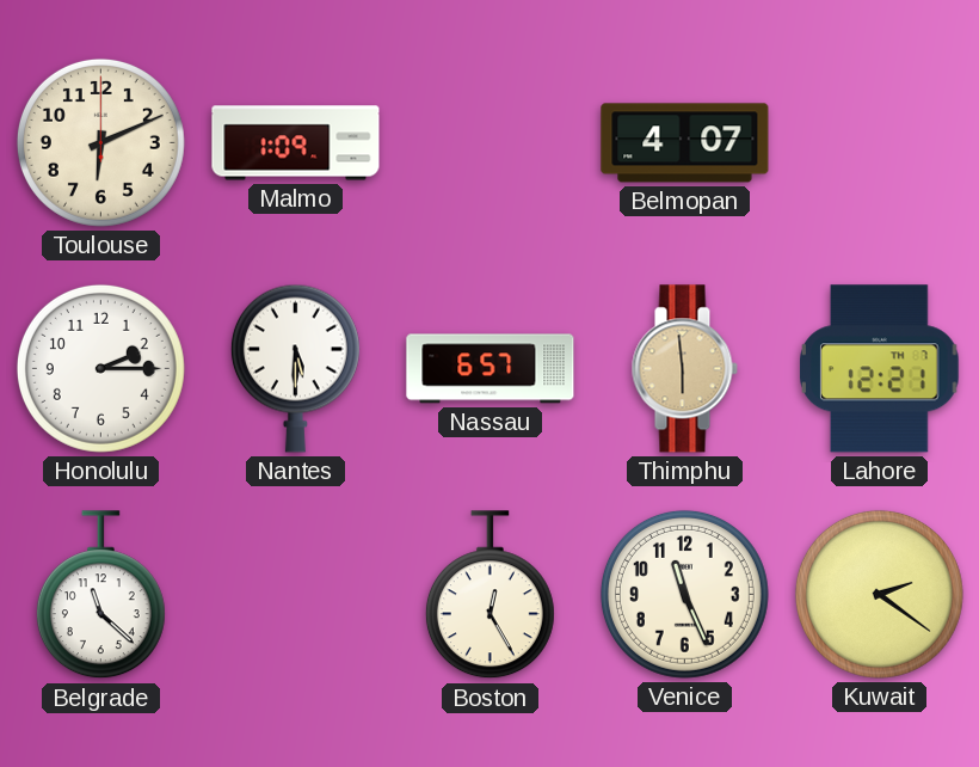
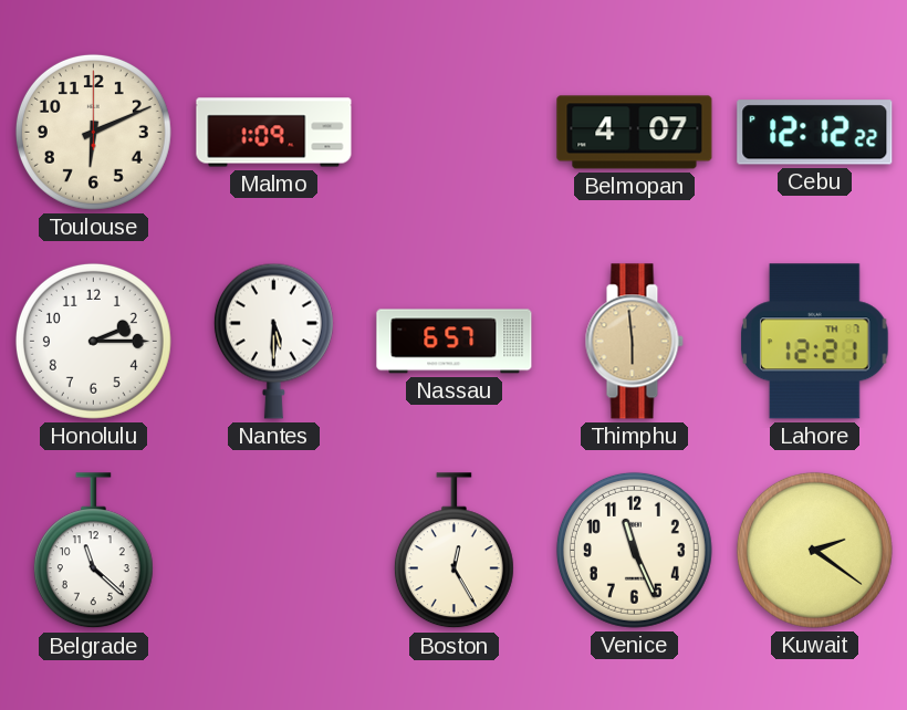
Cebu: none -> 12:12
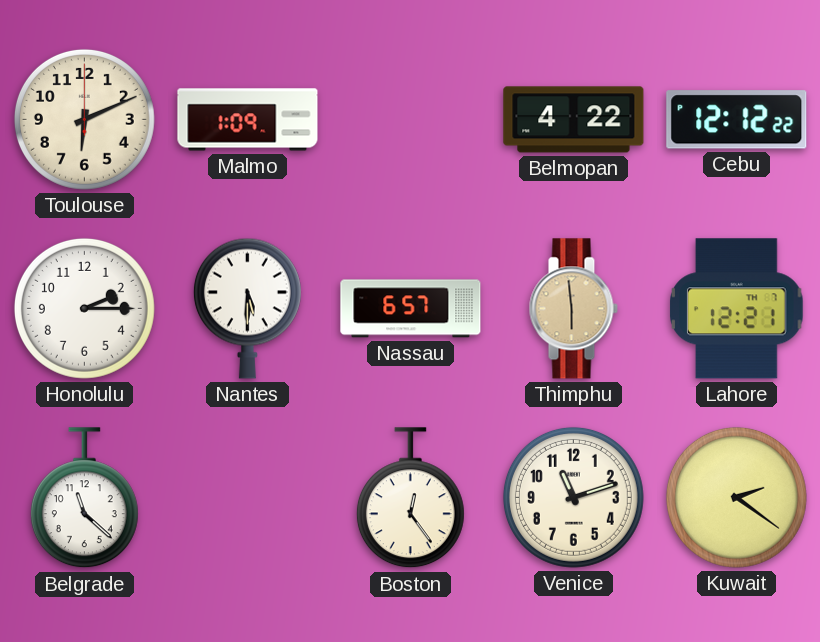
Belmopan: 4:07 -> 4:22
Boston: 12:25 -> 12:24
Venice: 11:26 -> 11:12
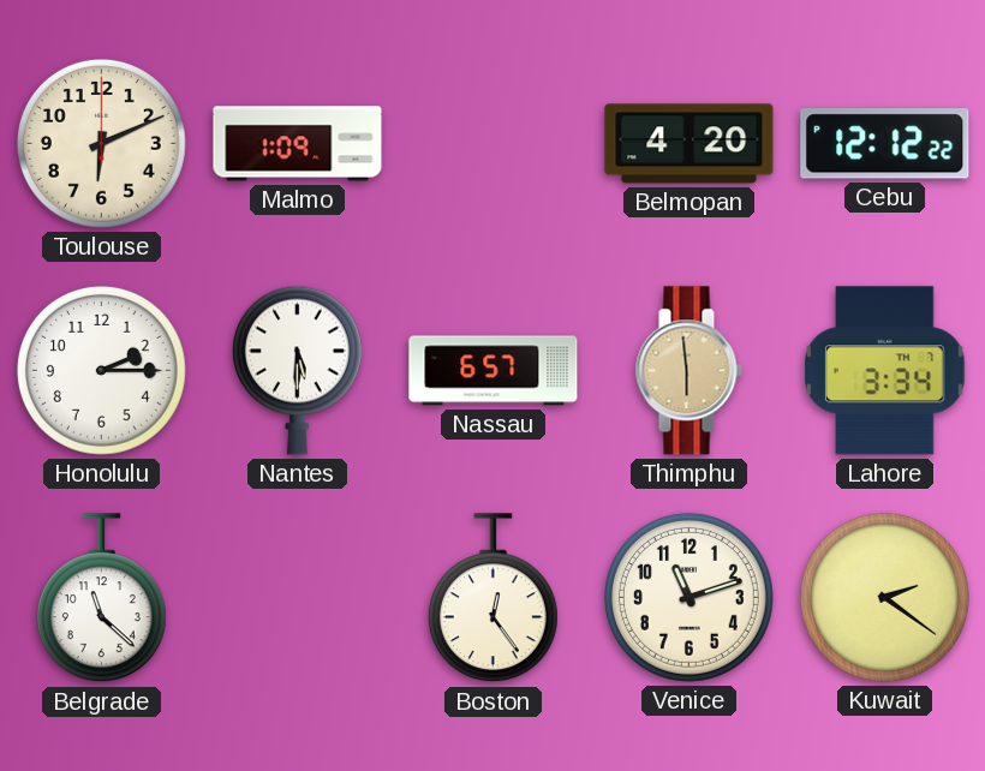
Belmopan: 4:22 -> 4:20
Lahore: 12:21 -> 3:34
